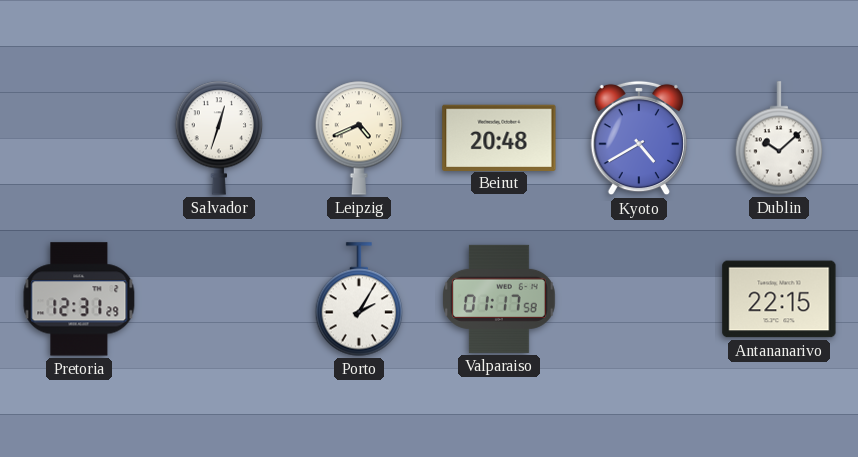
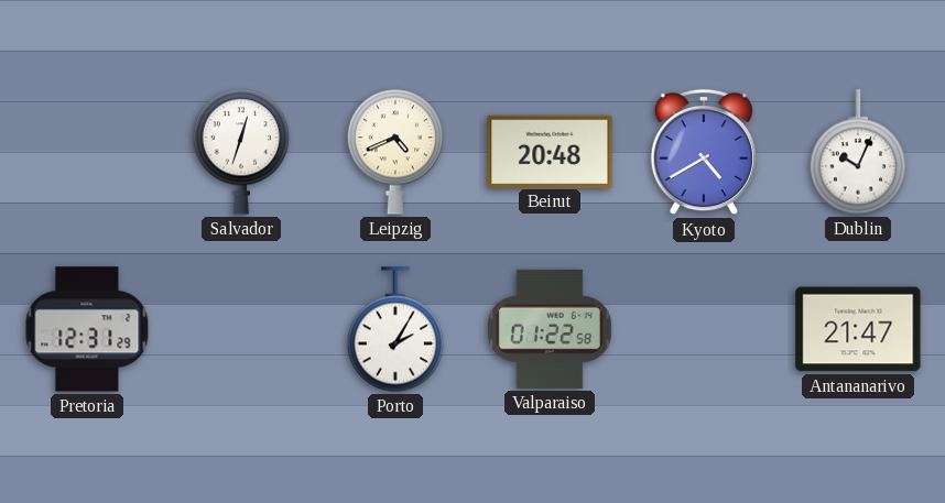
Dublin: 10:08 -> 10:04
Valparaiso: 01:17 -> 01:22
Antananarivo: 22:15 -> 21:47
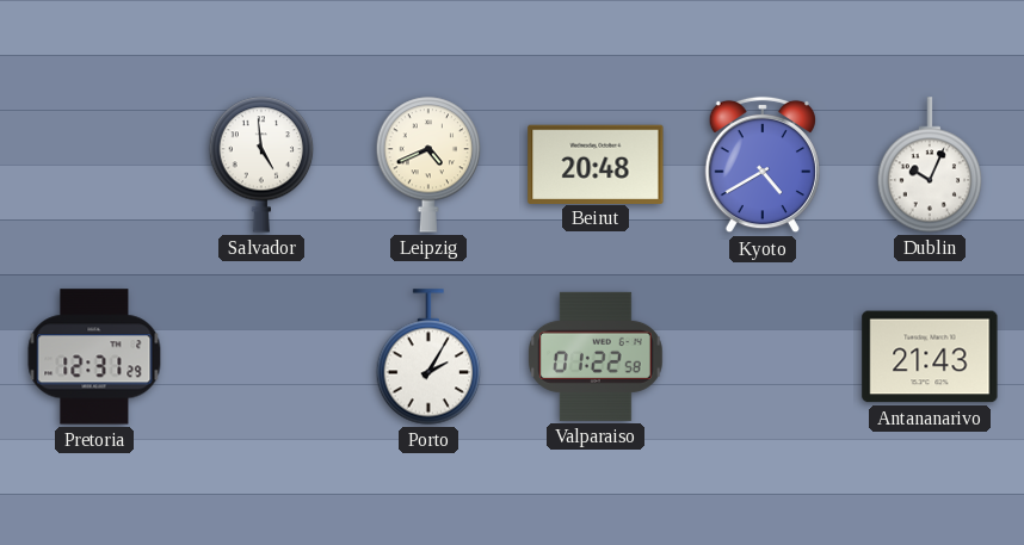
Salvador: 12:33 -> 4:59
Antananarivo: 21:47 -> 21:43
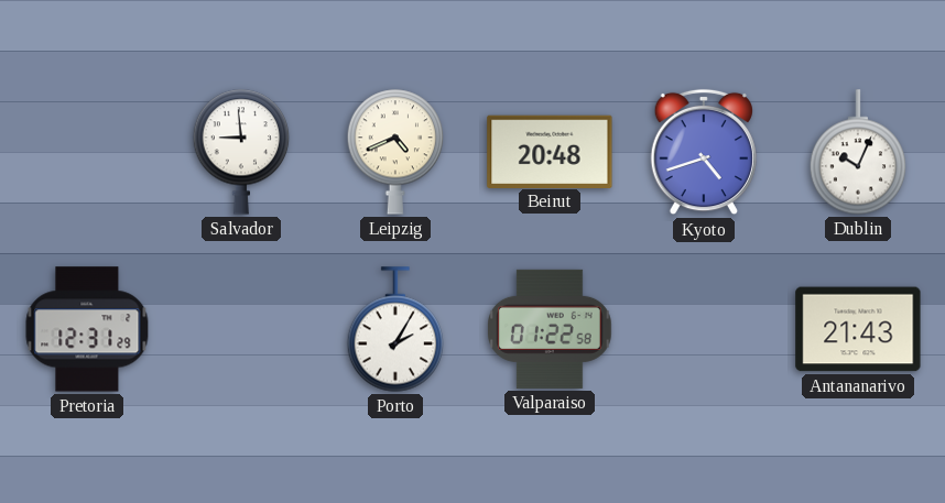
Salvador: 4:59 -> 8:59
Kyoto: 4:40 -> 4:42
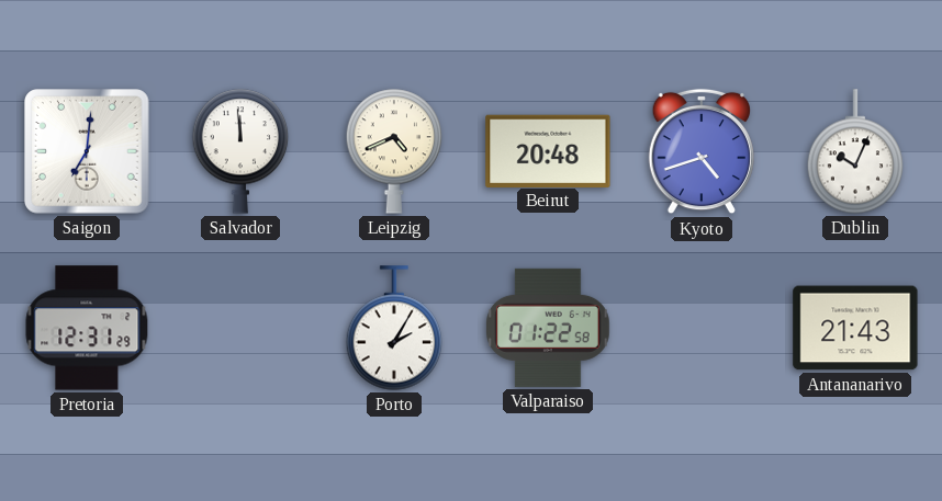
Saigon: none -> 7:01
Salvador: 8:59 -> 11:59
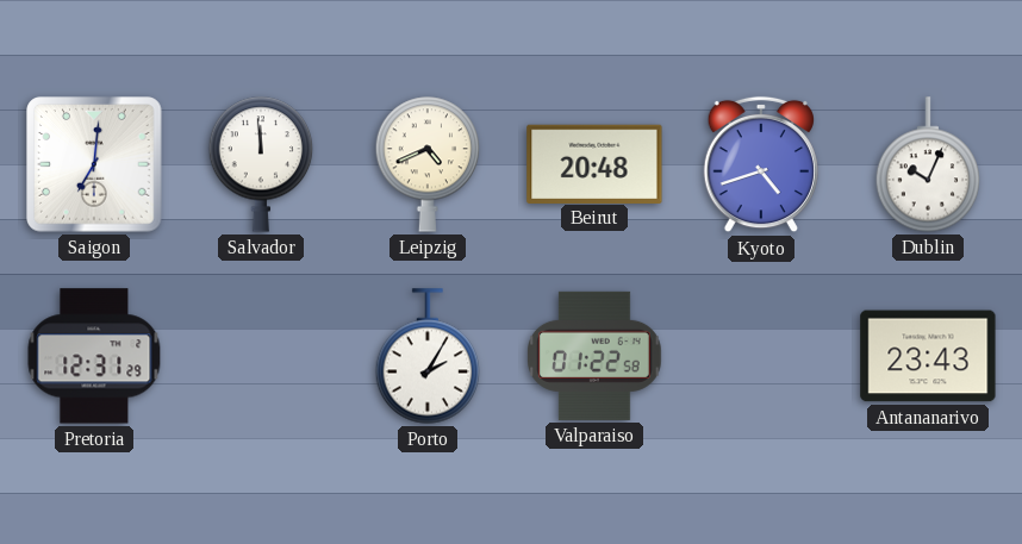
Antananarivo: 21:43 -> 23:43
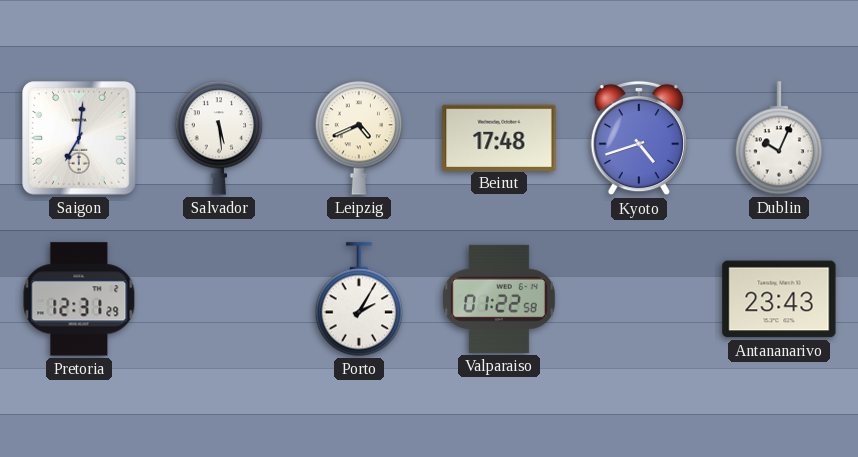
Salvador: 11:59 -> 5:29
Beirut: 20:48 -> 17:48
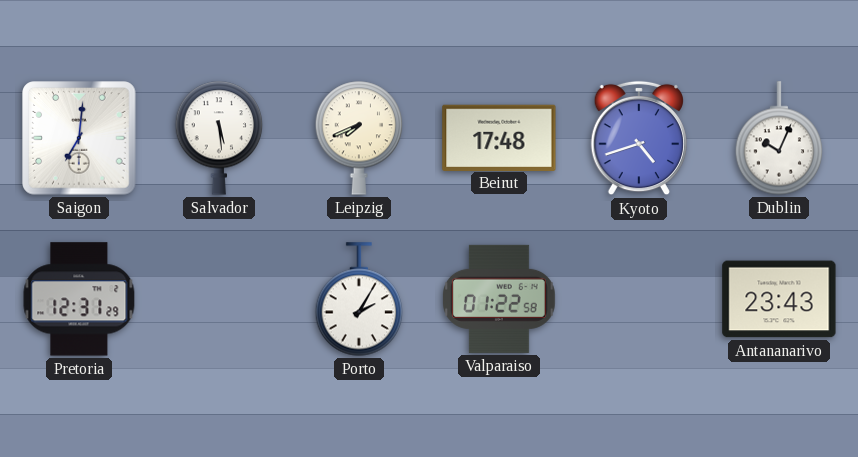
Leipzig: 4:41 -> 7:41
